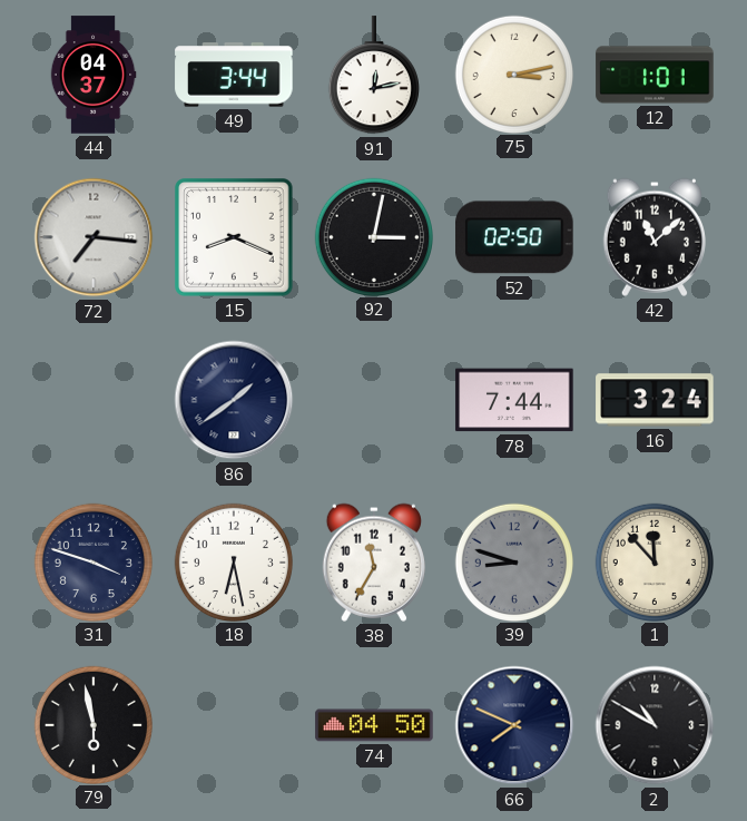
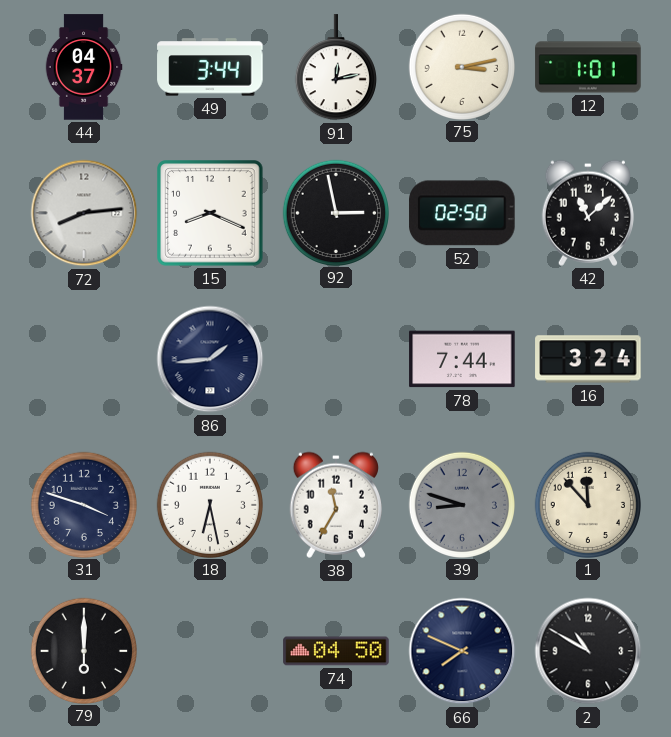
72: 7:16 -> 8:14
92: 3:02 -> 2:58
86: 1:39 -> 1:44
79: 5:58 -> 6:00
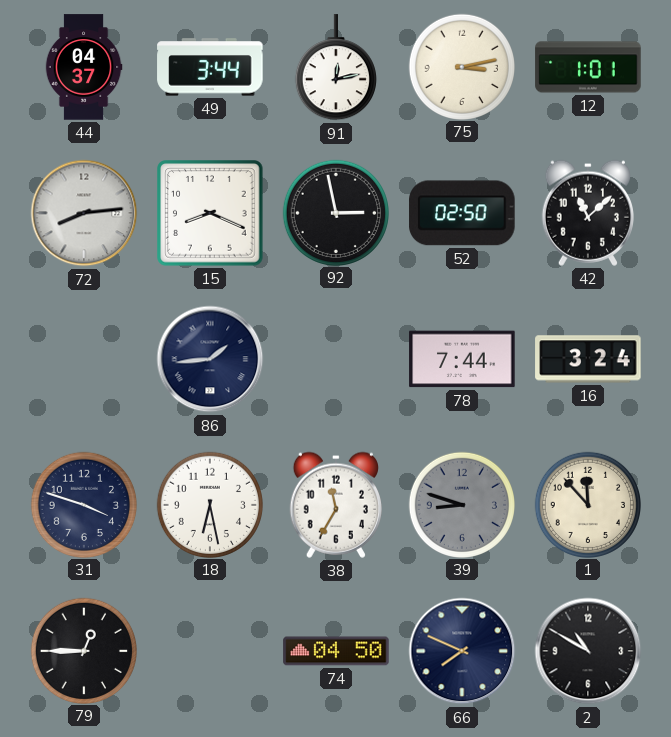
79: 6:00 -> 12:45
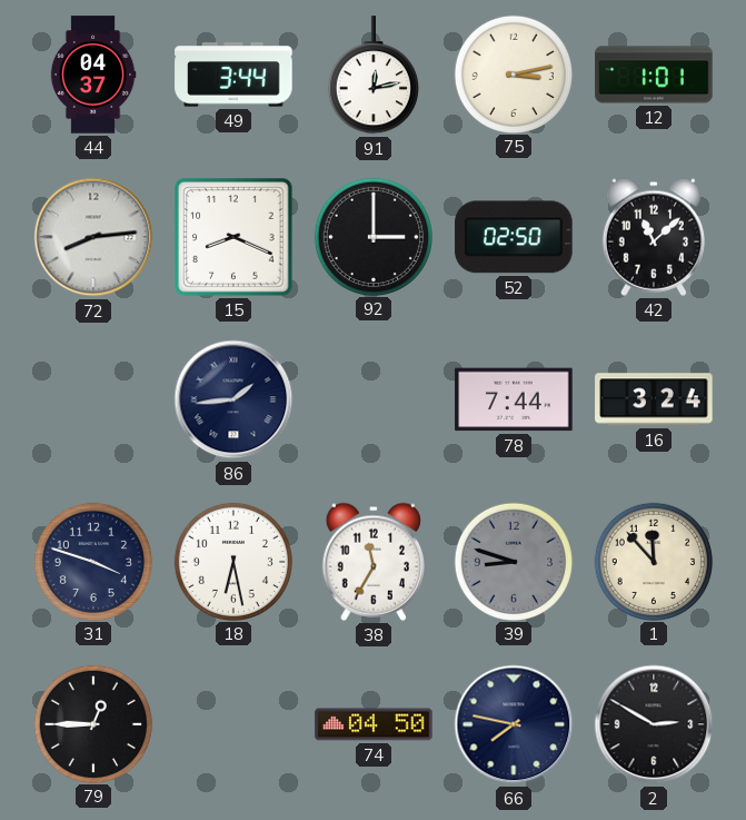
92: 2:58 -> 3:00
66: 7:49 -> 7:47
2: 10:50 -> 2:50
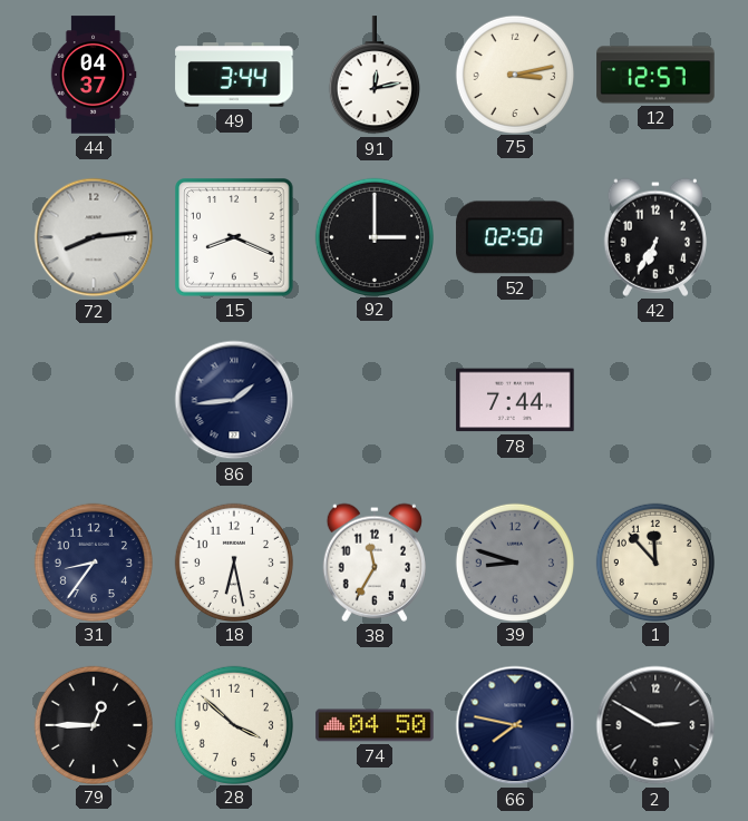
12: 1:01 -> 12:57
42: 11:08 -> 6:35
16: 3:24 -> none
31: 3:48 -> 8:36
28: none -> 3:52
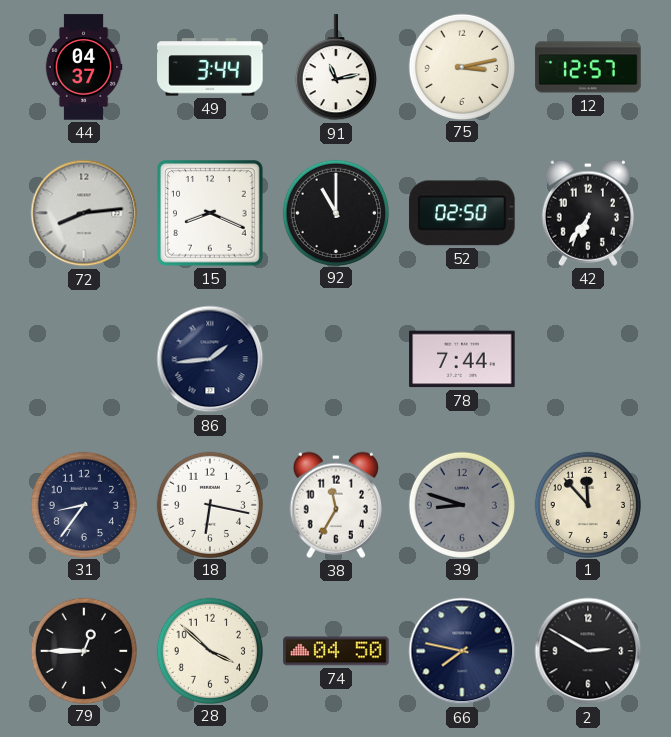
91: 12:13 -> 11:13
92: 3:00 -> 11:00
42: 6:35 -> 6:36
18: 6:28 -> 6:17
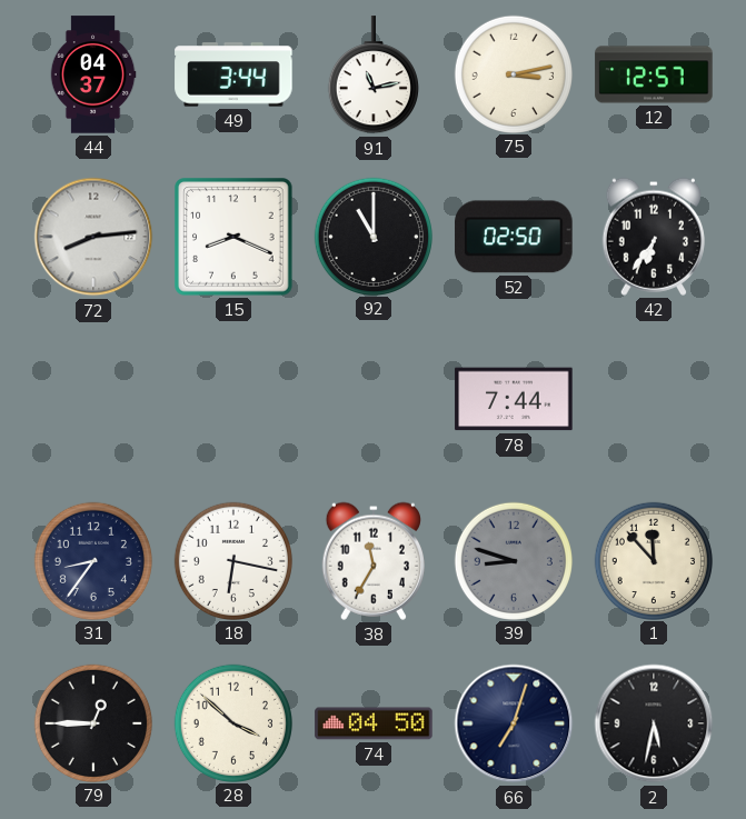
86: 1:44 -> none
66: 7:47 -> 7:03
2: 2:50 -> 5:32
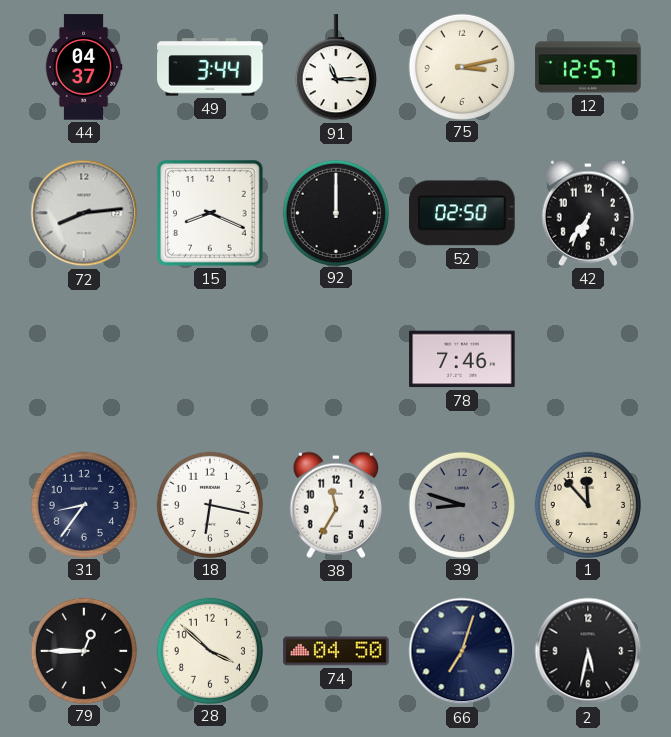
91: 11:13 -> 11:15
92: 11:00 -> 12:00
78: 7:44 -> 7:46
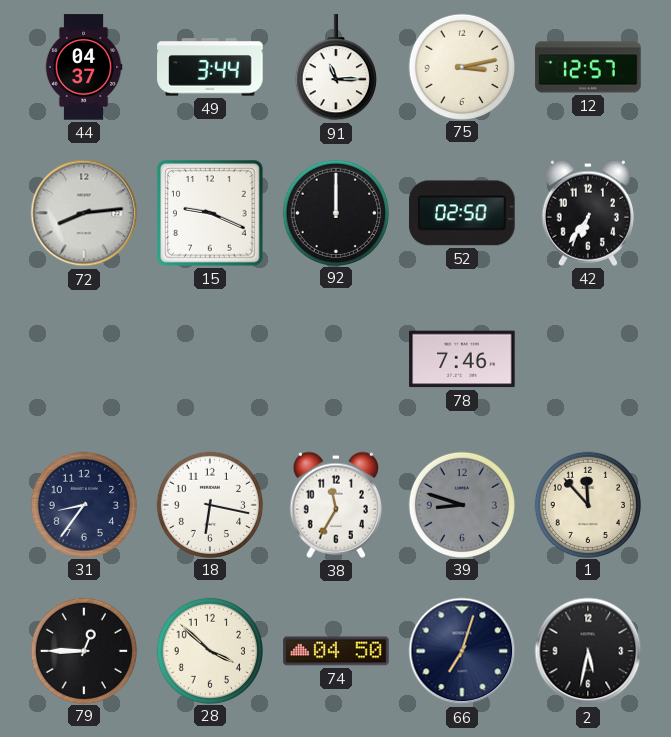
15: 8:19 -> 9:19
